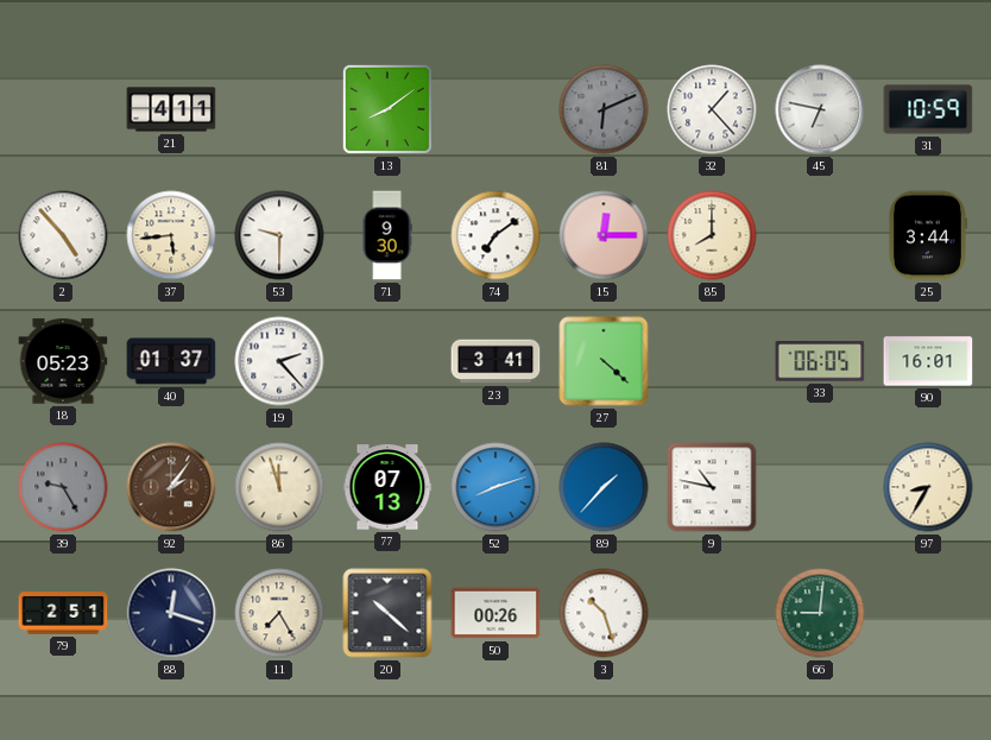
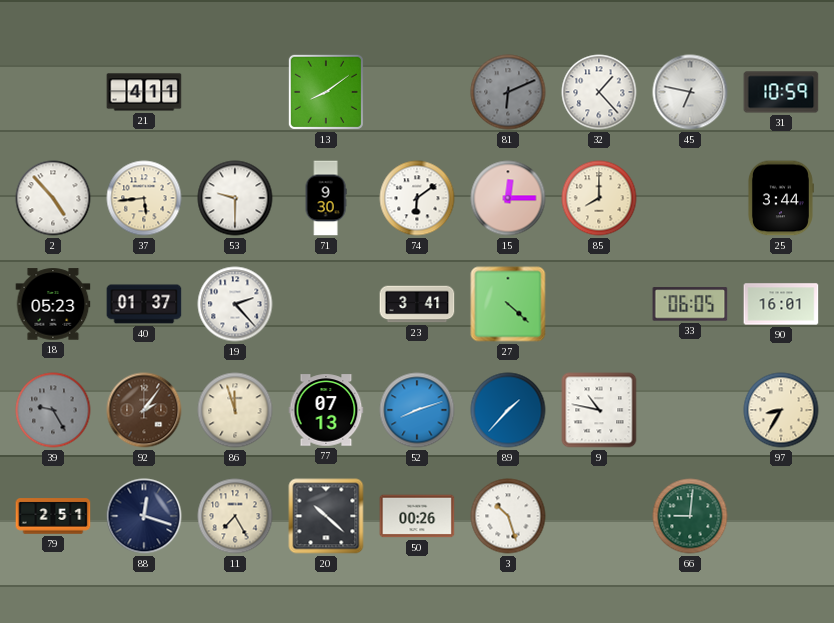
74: 7:09 -> 6:09
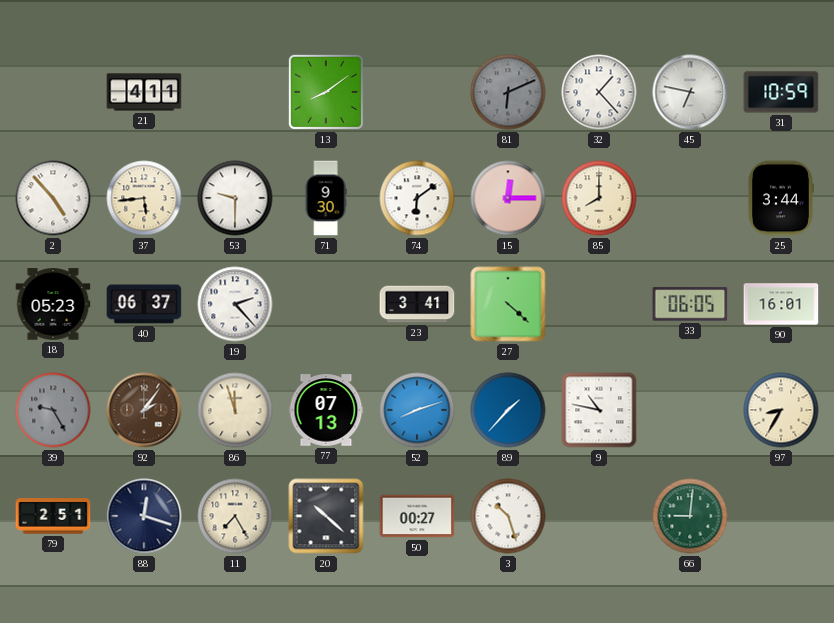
40: 01:37 -> 06:37
50: 00:26 -> 00:27
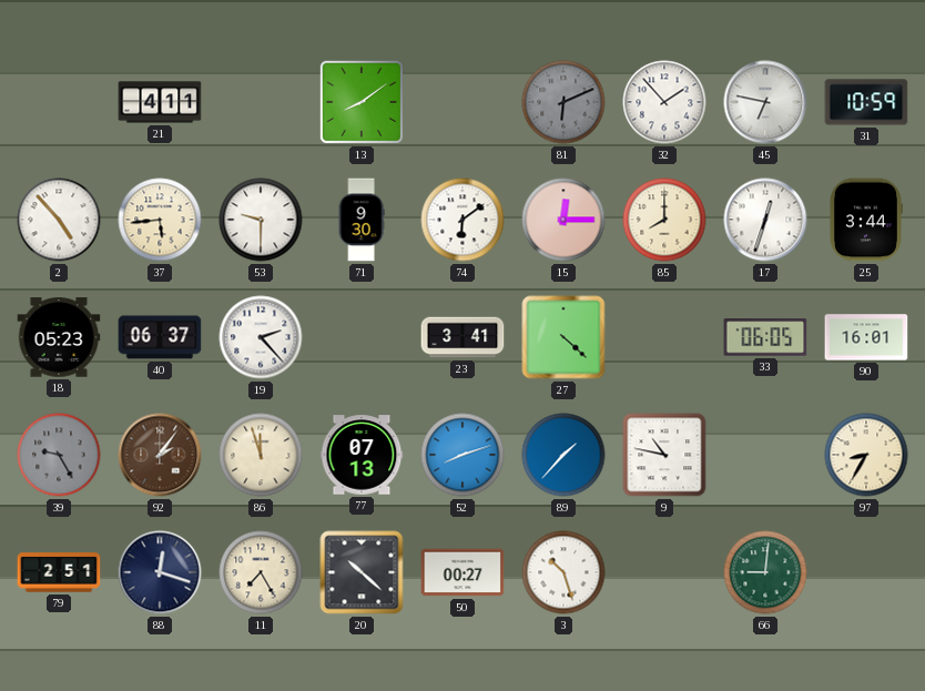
32: 1:23 -> 1:53
17: none -> 12:33
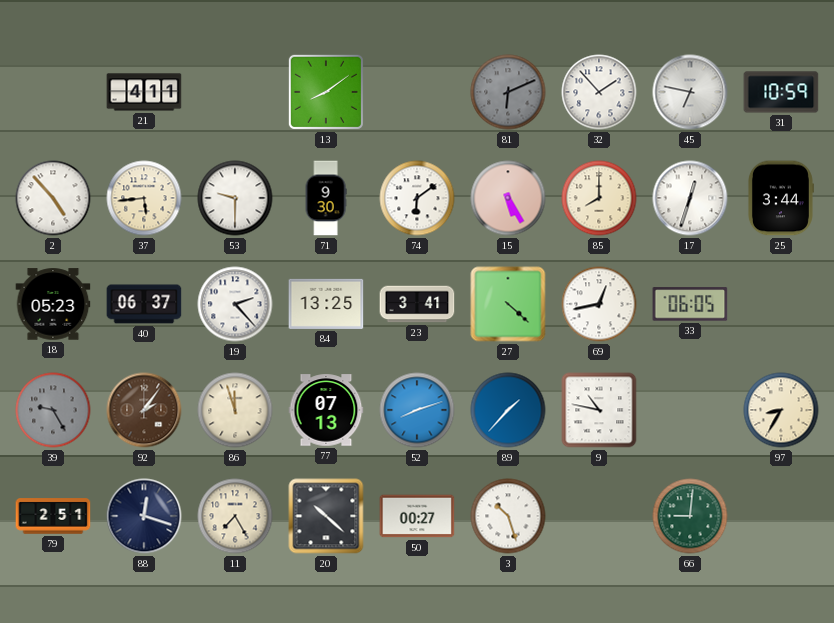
15: 12:15 -> 5:25
84: none -> 13:25
69: none -> 12:43
90: 16:01 -> none
